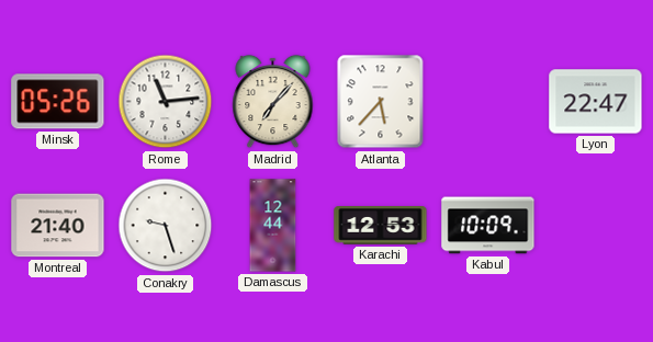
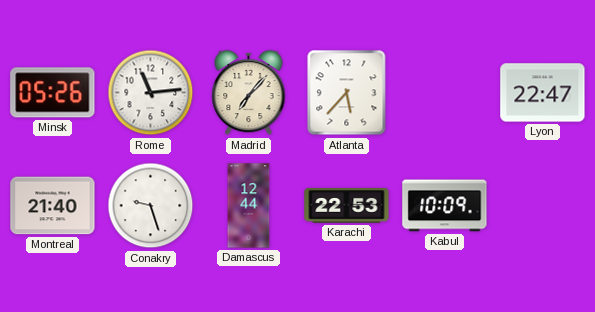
Karachi: 12:53 -> 22:53
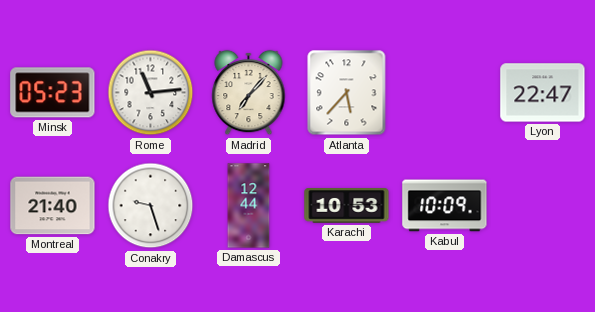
Minsk: 05:26 -> 05:23
Karachi: 22:53 -> 10:53
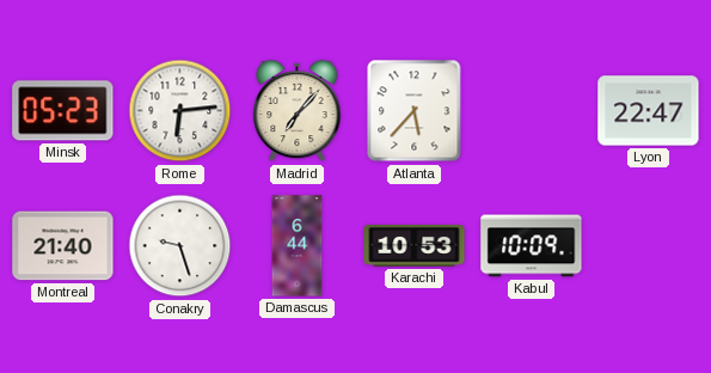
Rome: 11:14 -> 6:14
Damascus: 12:44 -> 6:44
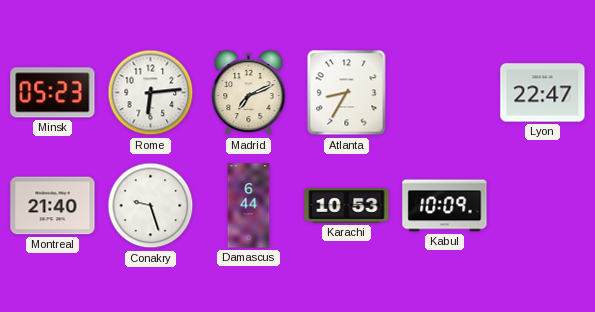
Madrid: 7:07 -> 7:11
Atlanta: 5:37 -> 8:35
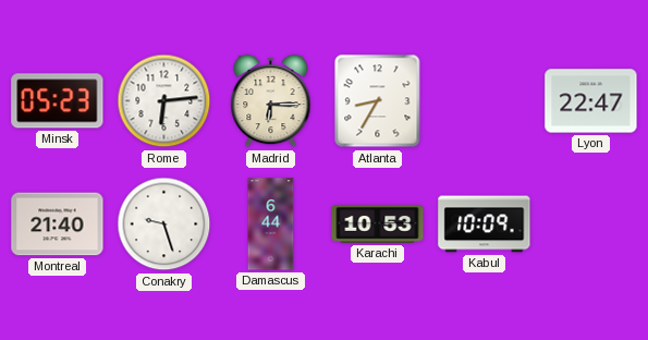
Madrid: 7:11 -> 6:15
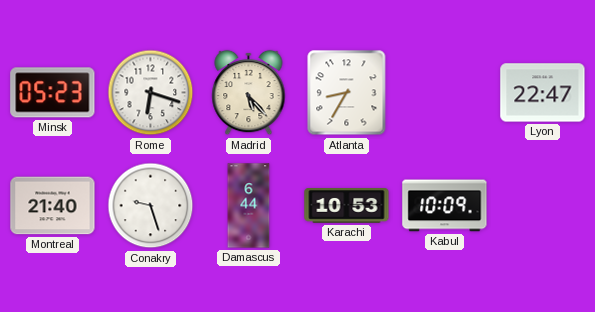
Rome: 6:14 -> 6:18
Madrid: 6:15 -> 5:23
